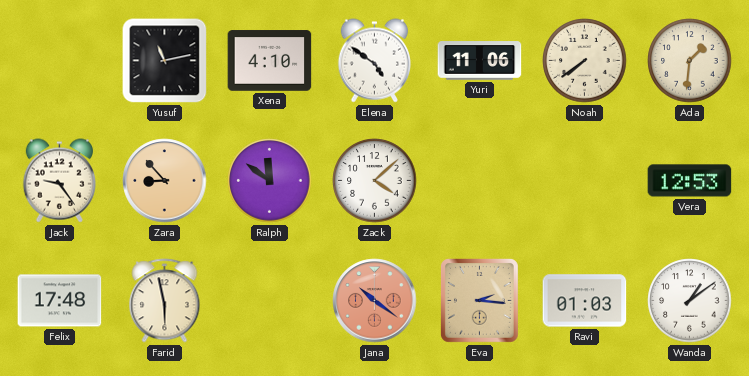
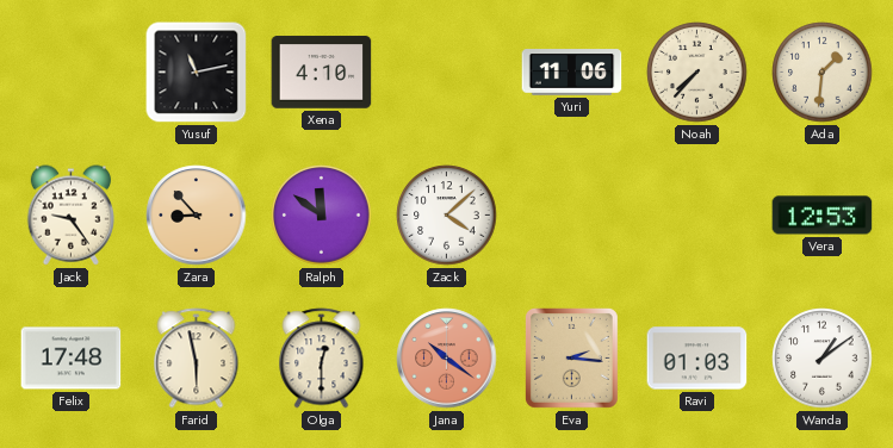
Elena: 4:51 -> none
Noah: 7:39 -> 7:37
Olga: none -> 12:30
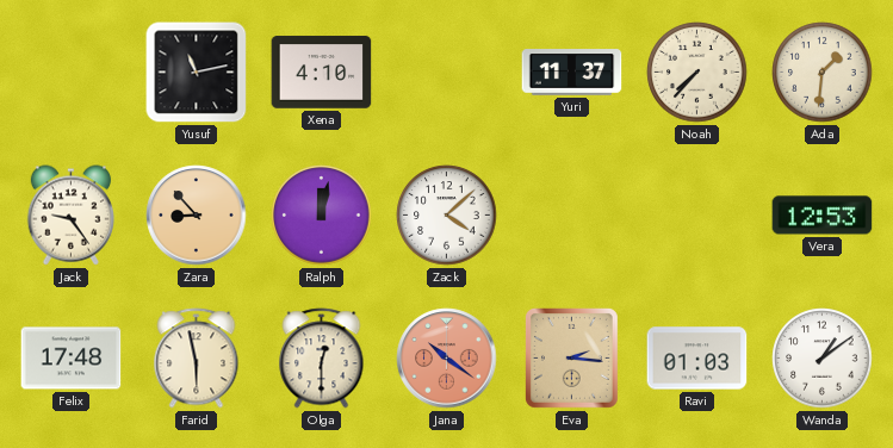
Yuri: 11:06 -> 11:37
Ralph: 11:51 -> 12:02
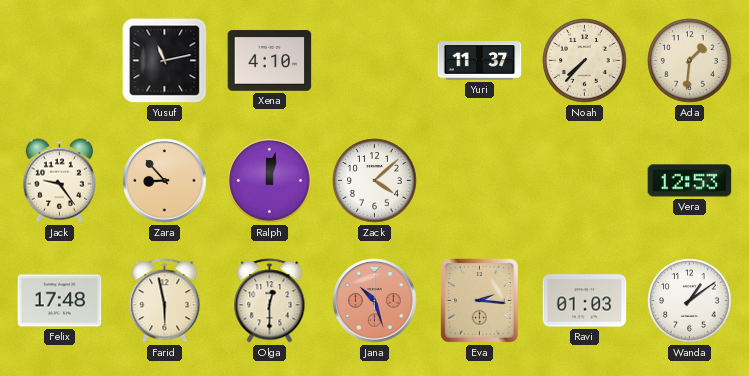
Jana: 10:21 -> 10:27
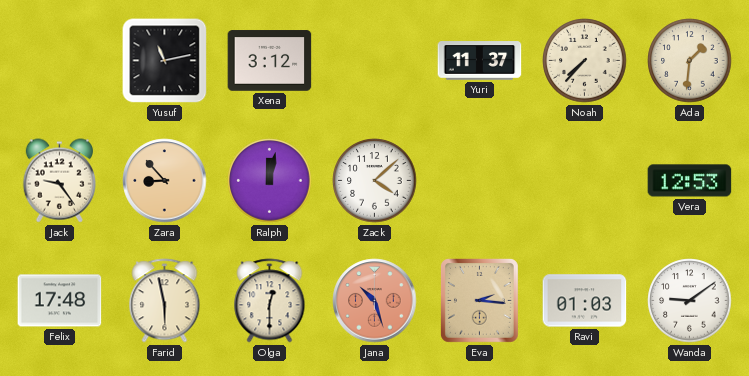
Xena: 4:10 -> 3:12
Wanda: 1:09 -> 9:09
